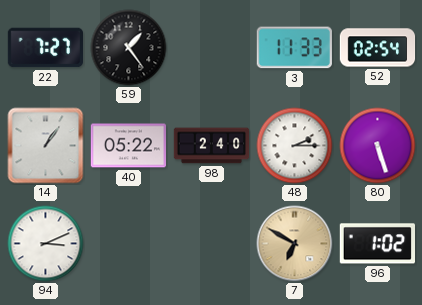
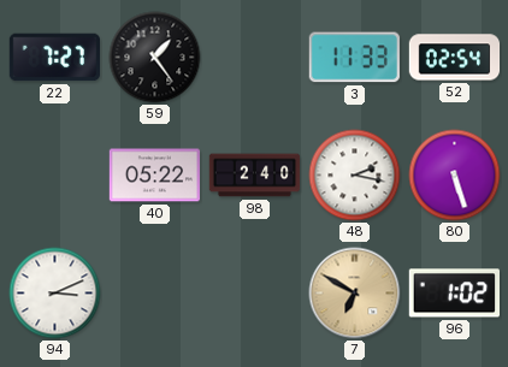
14: 1:06 -> none
48: 2:15 -> 2:17
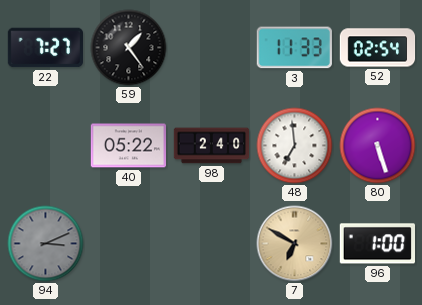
48: 2:17 -> 6:59
94 dial: white -> grey
96: 1:02 -> 1:00
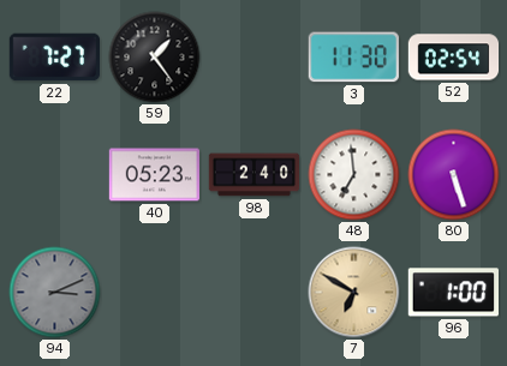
3: 11:33 -> 11:30
40: 05:22 -> 05:23
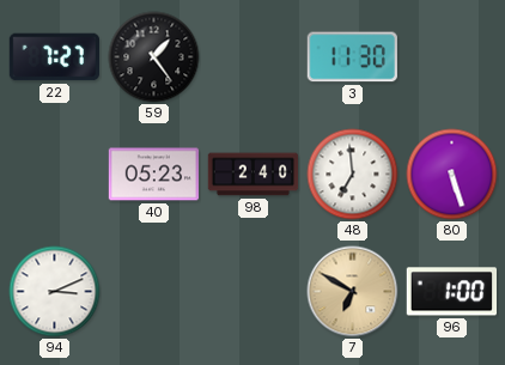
52: 02:54 -> none
94 dial: grey -> white
